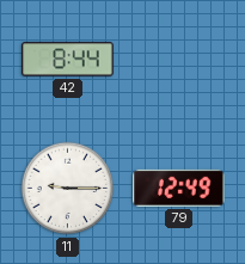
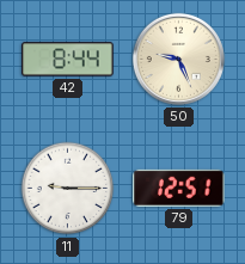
50: none -> 9:26
79: 12:49 -> 12:51
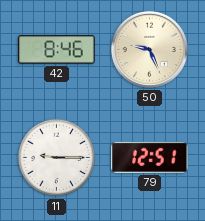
42: 8:44 -> 8:46
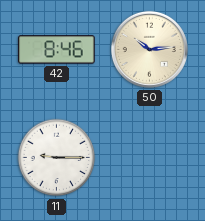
50: 9:26 -> 10:14
79: 12:51 -> none
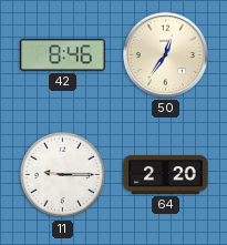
50: 10:14 -> 12:36
64: none -> 2:20
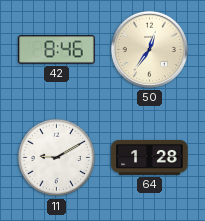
11: 9:15 -> 9:10
64: 2:20 -> 1:28
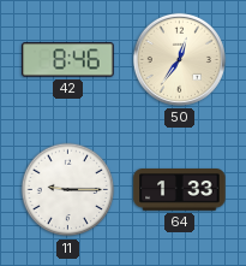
11: 9:10 -> 9:15
64: 1:28 -> 1:33
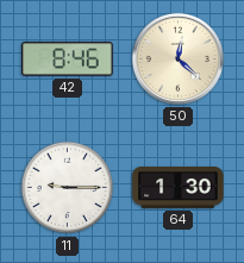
50: 12:36 -> 12:22
64: 1:33 -> 1:30
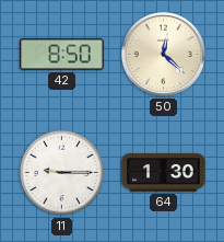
42: 8:46 -> 8:50
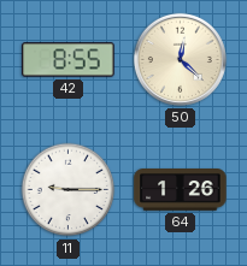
42: 8:50 -> 8:55
64: 1:30 -> 1:26
